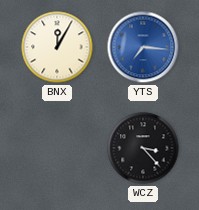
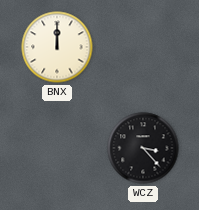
BNX: 12:05 -> 12:00
YTS: 7:16 -> none
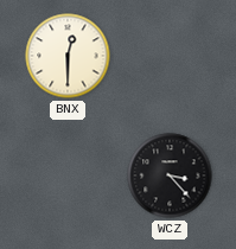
BNX: 12:00 -> 12:30
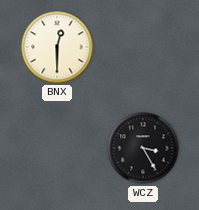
WCZ: 3:23 -> 3:25
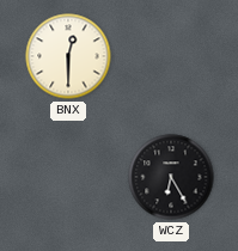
WCZ: 3:25 -> 6:25
